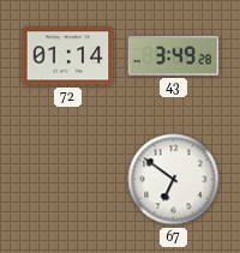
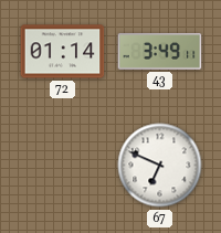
43: 3:49:28 -> 3:49:11
67: 6:51 -> 6:49
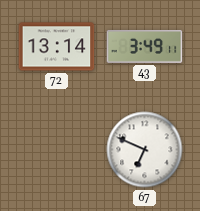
72: 01:14 -> 13:14
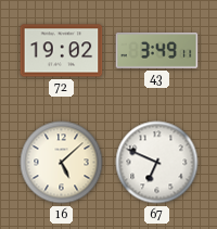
72: 13:14 -> 19:02
16: none -> 5:08
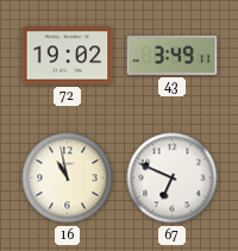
16: 5:08 -> 10:58
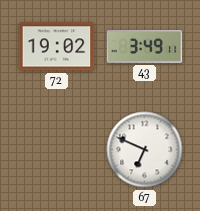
16: 10:58 -> none
